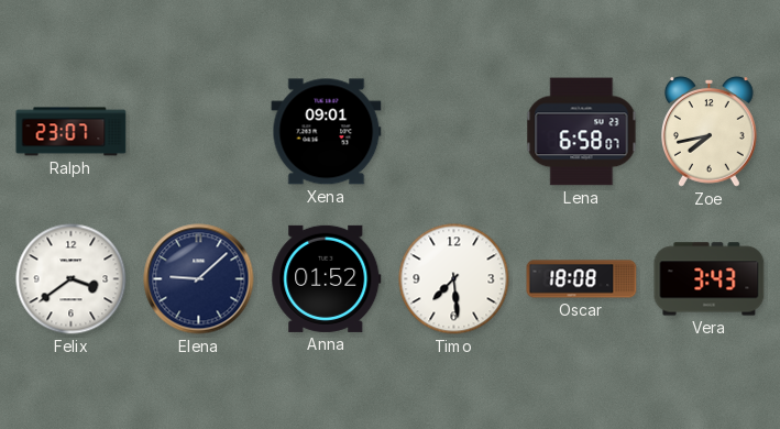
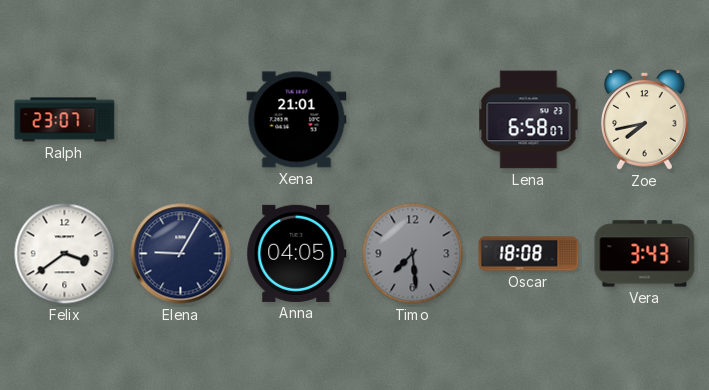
Xena: 09:01 -> 21:01
Elena: 9:08 -> 9:05
Anna: 01:52 -> 04:05
Timo dial: white -> grey
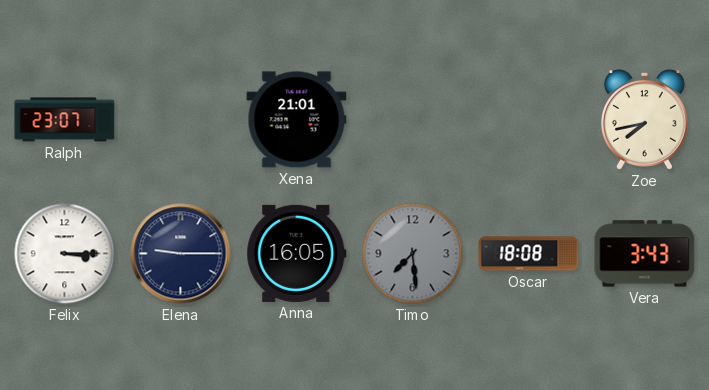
Lena: 6:58 -> none
Felix: 3:39 -> 3:15
Elena: 9:05 -> 9:15
Anna: 04:05 -> 16:05
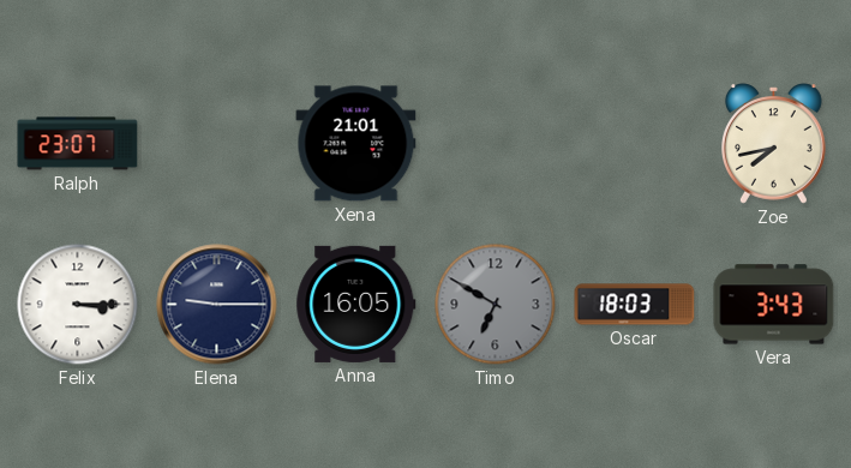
Timo: 7:29 -> 6:50
Oscar: 18:08 -> 18:03
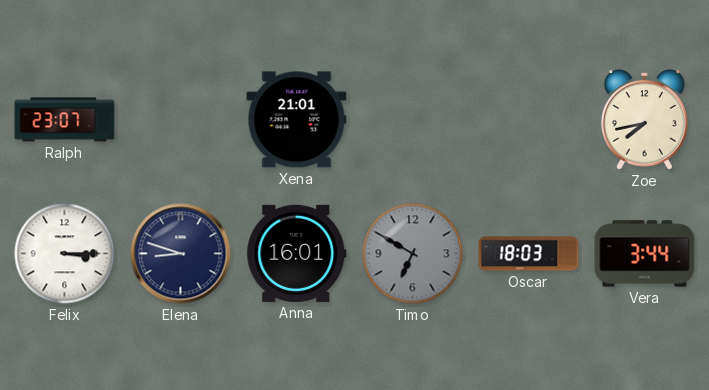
Elena: 9:15 -> 8:48
Anna: 16:05 -> 16:01
Vera: 3:43 -> 3:44
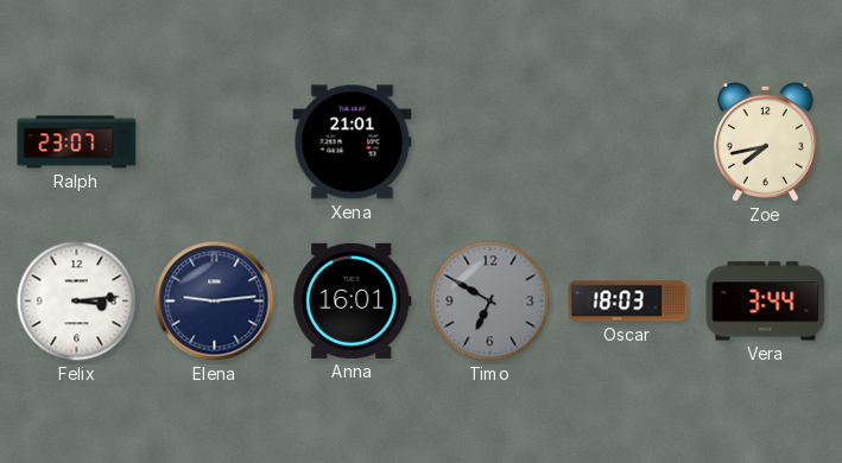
Felix: 3:15 -> 3:14
Elena: 8:48 -> 9:14
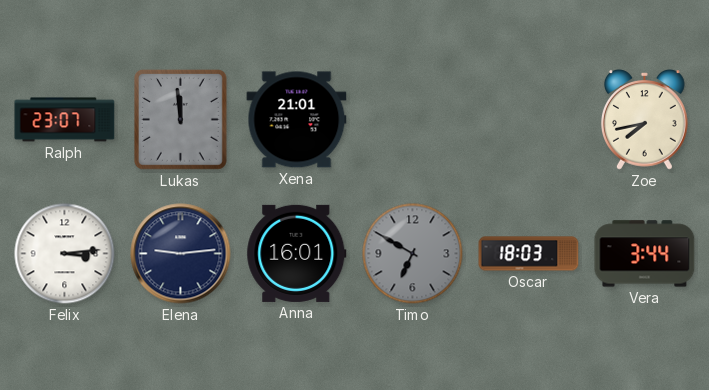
Lukas: none -> 11:59
